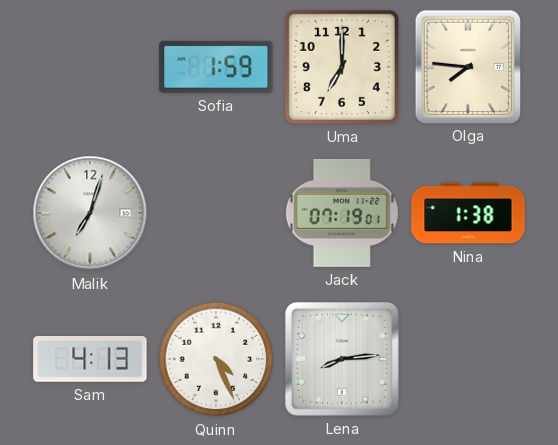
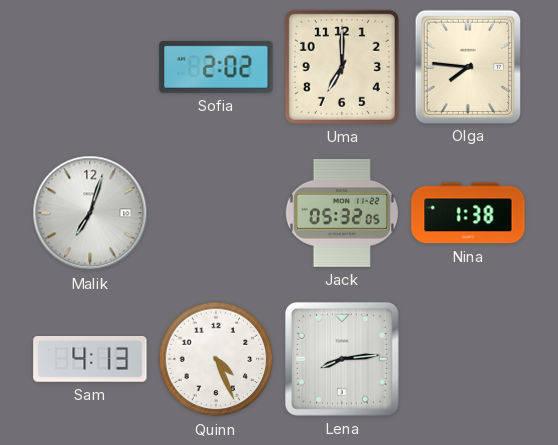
Sofia: 1:59 -> 2:02
Jack: 07:19 -> 05:32
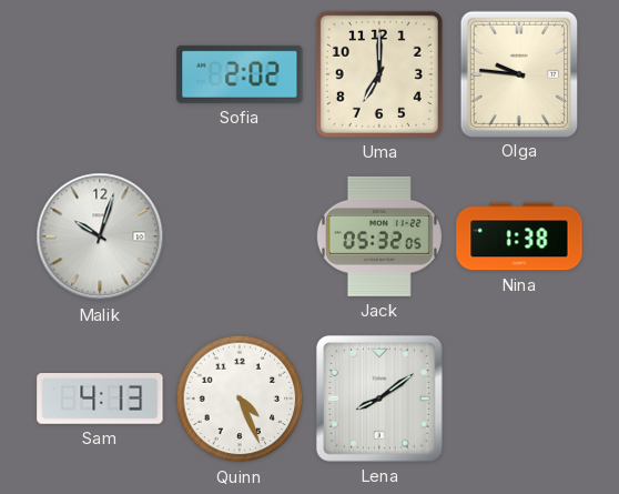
Olga: 7:46 -> 9:46
Malik: 7:03 -> 10:03
Lena: 8:14 -> 8:09
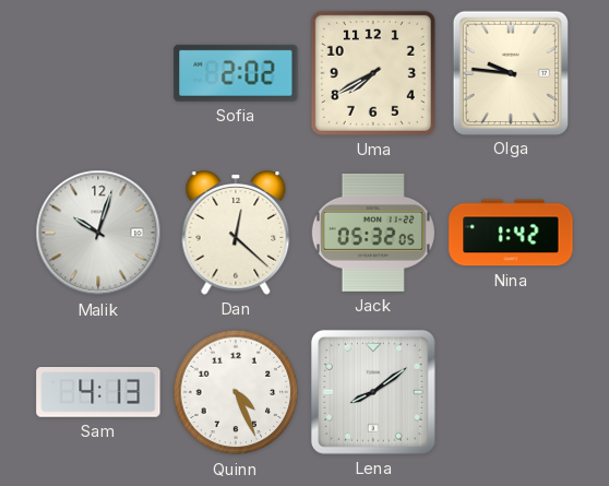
Uma: 7:00 -> 7:40
Dan: none -> 12:22
Nina: 1:38 -> 1:42
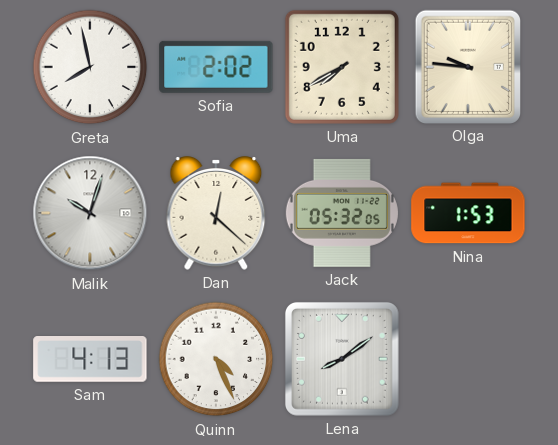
Greta: none -> 7:58
Nina: 1:42 -> 1:53
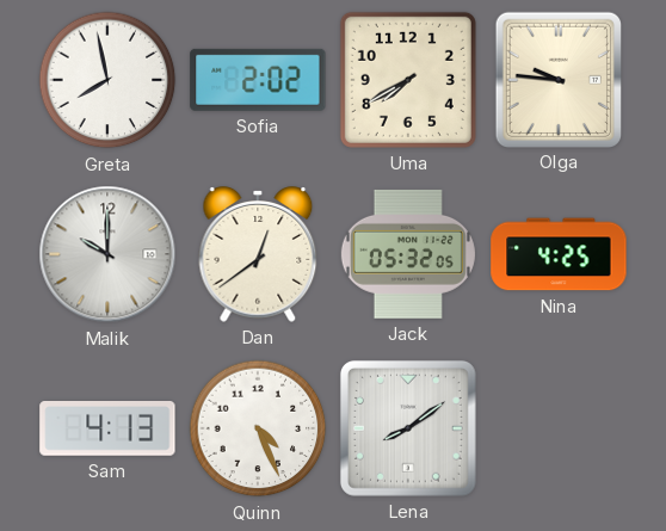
Malik: 10:03 -> 10:00
Dan: 12:22 -> 12:39
Nina: 1:53 -> 4:25
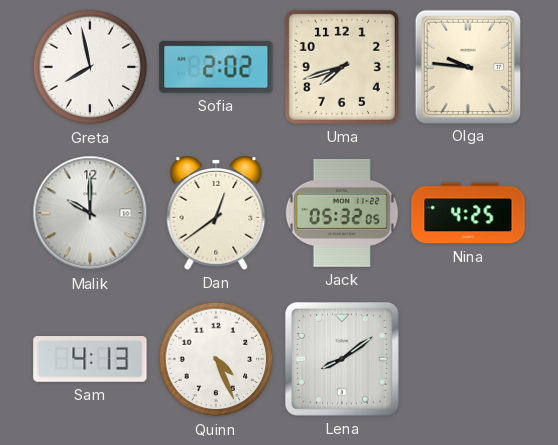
Uma: 7:40 -> 7:42
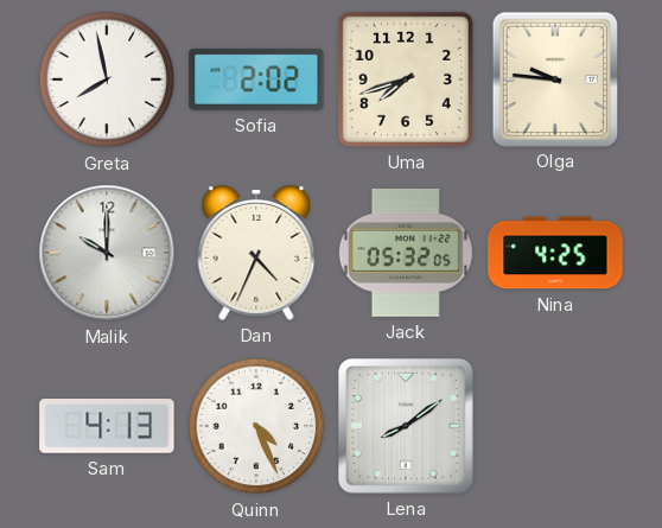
Dan: 12:39 -> 4:34
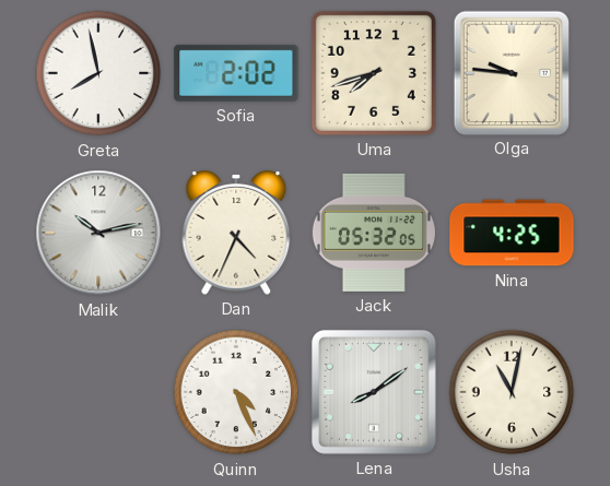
Malik: 10:00 -> 10:13
Sam: 4:13 -> none
Usha: none -> 11:02
